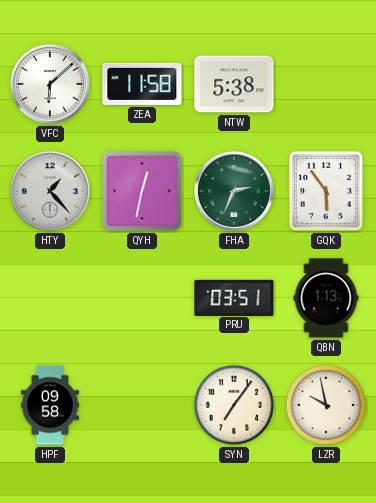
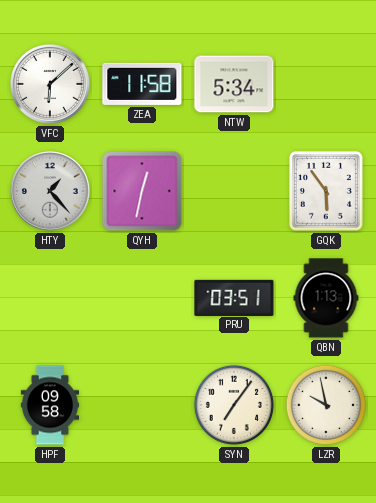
NTW: 5:38 -> 5:34
FHA: 2:34 -> none
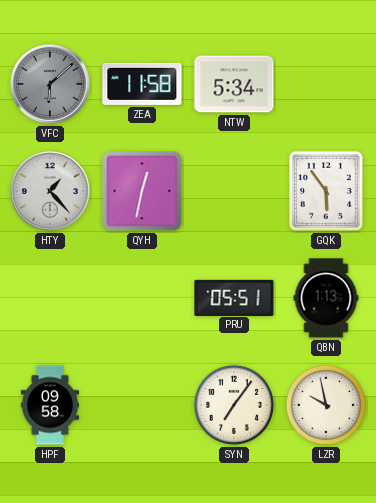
VFC dial: white -> grey
PRU: 03:51 -> 05:51
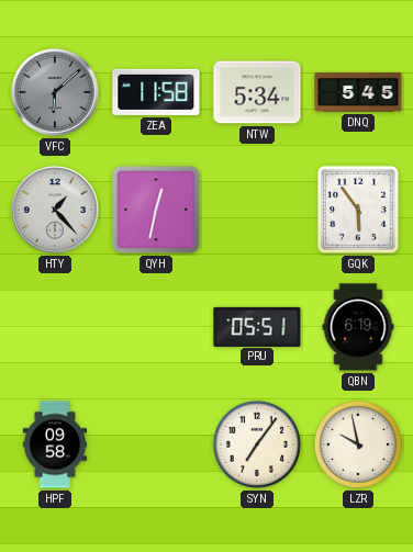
DNQ: none -> 5:45
QBN: 1:13 -> 6:19
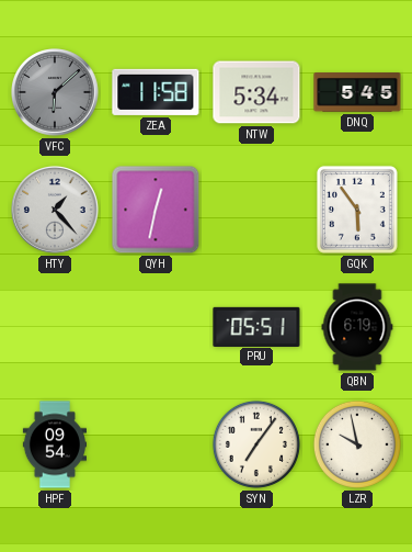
HPF: 09:58 -> 09:54
